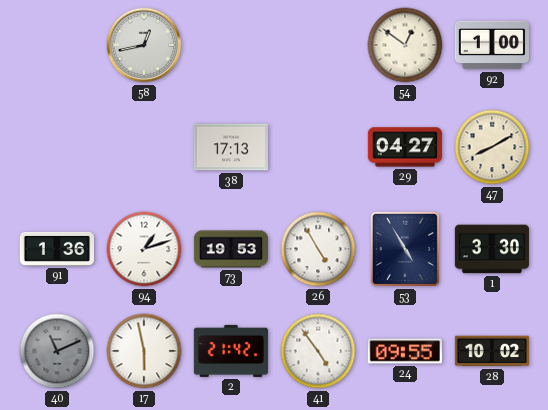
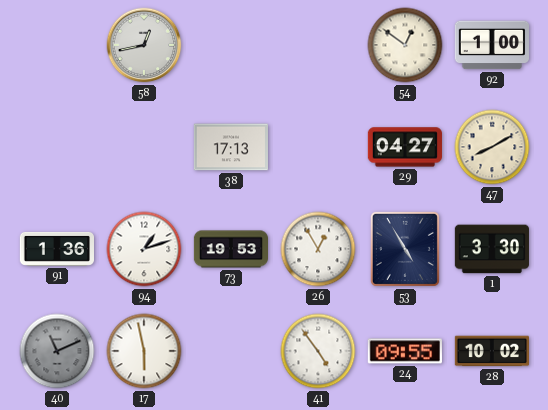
26: 4:55 -> 12:55
2: 21:42 -> none
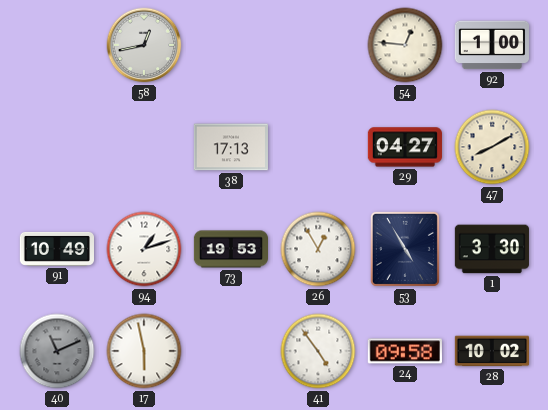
54: 12:51 -> 12:46
91: 1:36 -> 10:49
24: 09:55 -> 09:58
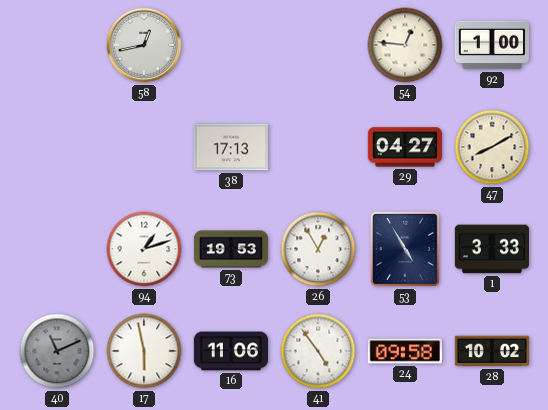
91: 10:49 -> none
1: 3:30 -> 3:33
16: none -> 11:06
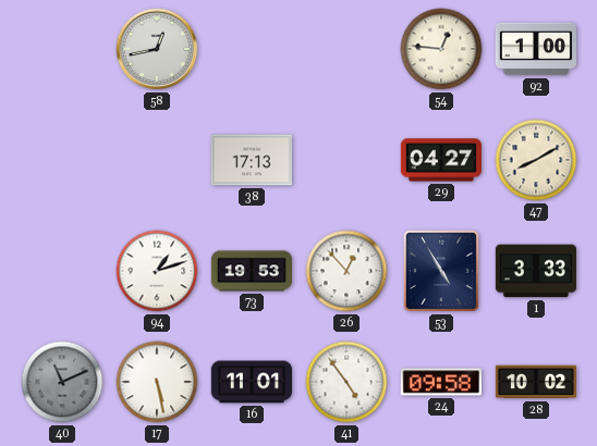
26: 12:55 -> 12:53
17: 5:58 -> 5:28
16: 11:06 -> 11:01
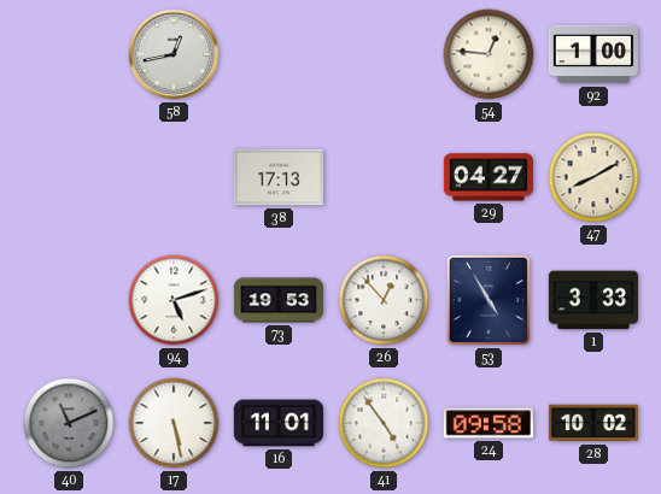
94: 1:12 -> 5:12
